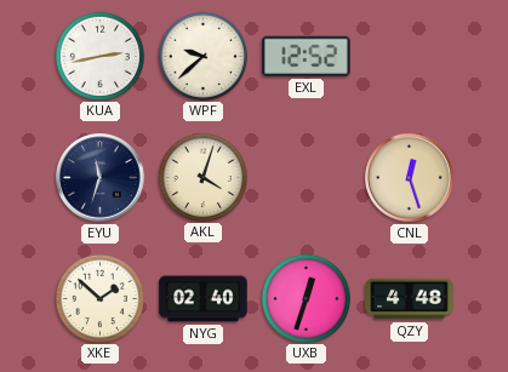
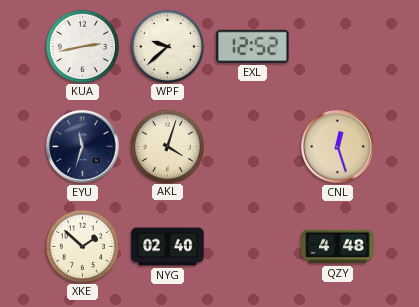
UXB: 12:33 -> none
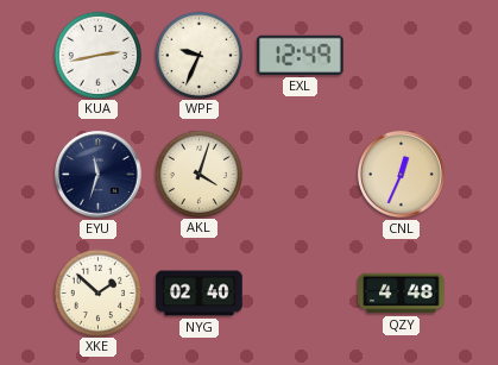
WPF: 9:38 -> 9:34
EXL: 12:52 -> 12:49
CNL: 12:27 -> 12:34
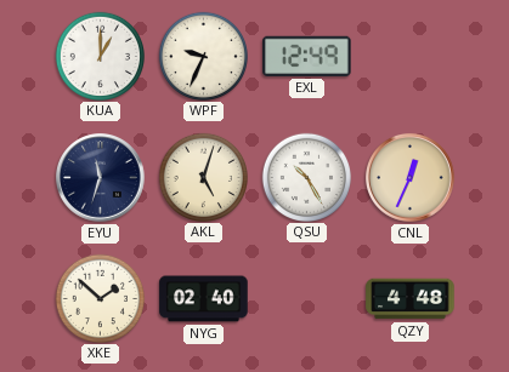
KUA: 2:43 -> 1:00
AKL: 4:03 -> 5:03
QSU: none -> 10:25
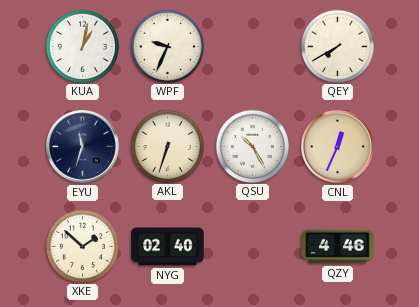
KUA: 1:00 -> 1:02
EXL: 12:49 -> none
QEY: none -> 7:40
AKL: 5:03 -> 6:33
QZY: 4:48 -> 4:46
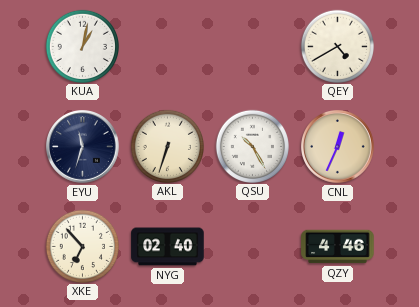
WPF: 9:34 -> none
QEY: 7:40 -> 4:40
XKE: 1:52 -> 6:53
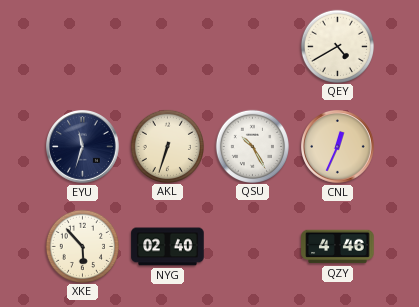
KUA: 1:02 -> none
XKE: 6:53 -> 5:53
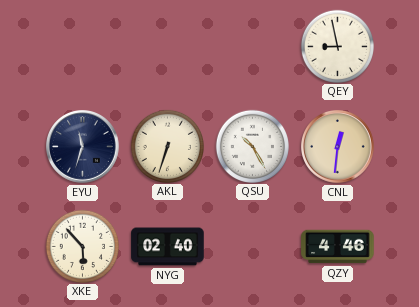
QEY: 4:40 -> 8:58
CNL: 12:34 -> 12:31
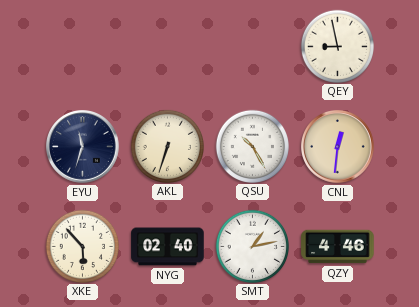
SMT: none -> 1:13
